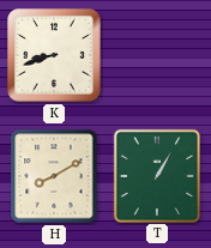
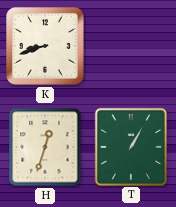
H: 8:10 -> 12:33
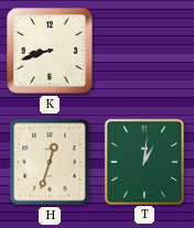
T: 1:05 -> 1:01
